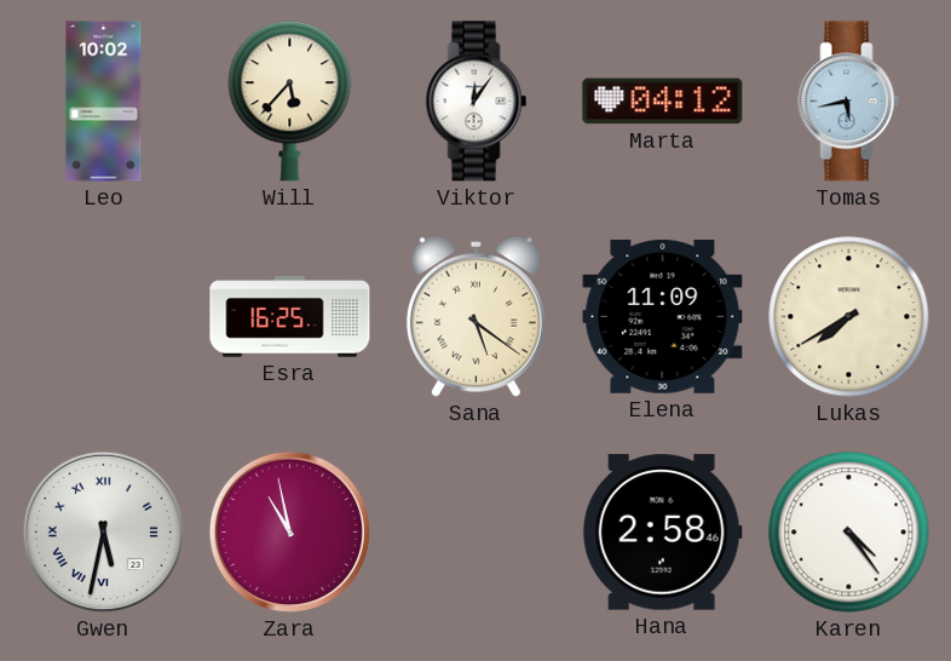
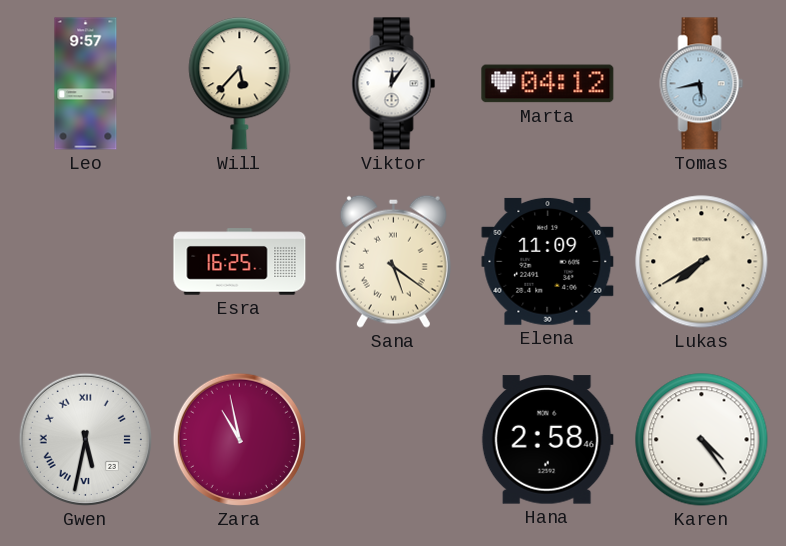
Leo: 10:02 -> 9:57
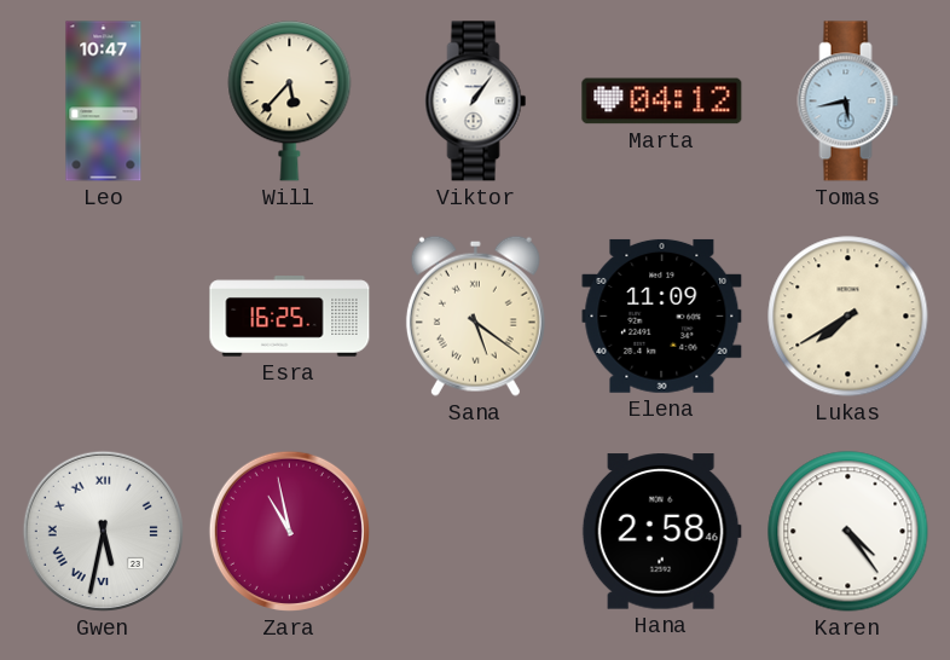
Leo: 9:57 -> 10:47
Viktor: 12:06 -> 1:06
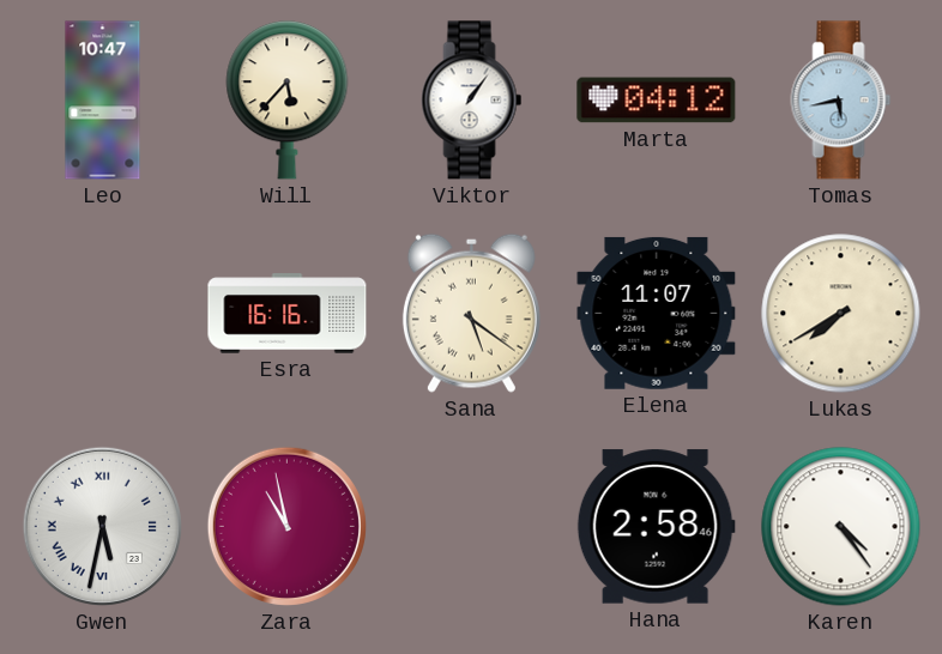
Esra: 16:25 -> 16:16
Elena: 11:09 -> 11:07
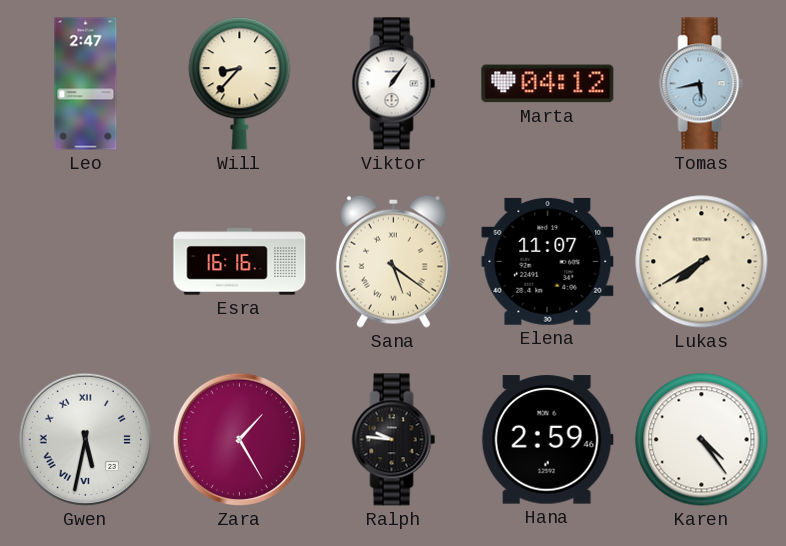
Leo: 10:47 -> 2:47
Will: 5:37 -> 8:37
Zara: 10:58 -> 1:25
Ralph: none -> 9:46
Hana: 2:58 -> 2:59
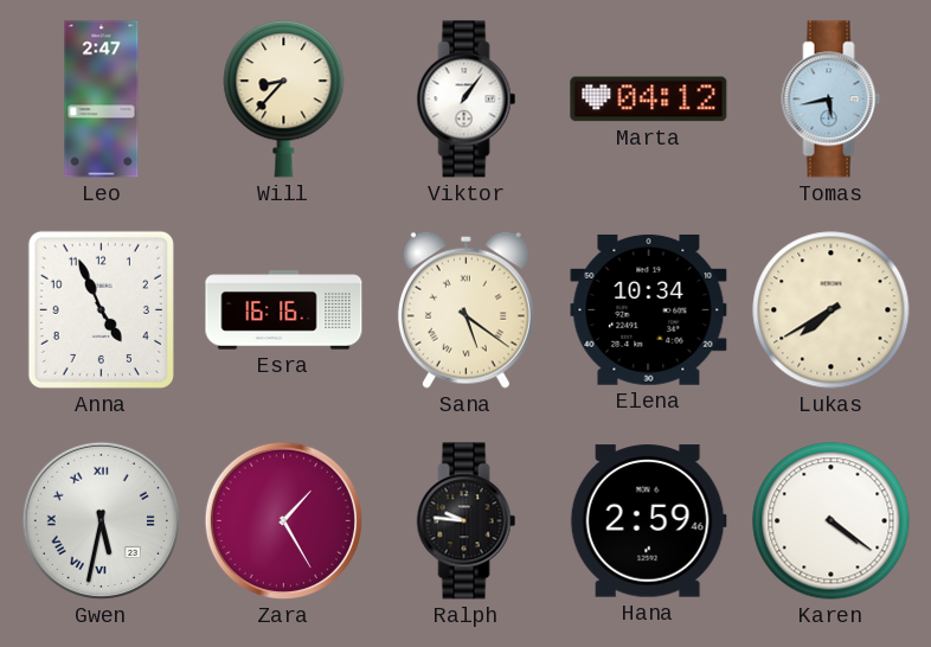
Anna: none -> 4:56
Elena: 11:07 -> 10:34
Karen: 4:24 -> 4:21
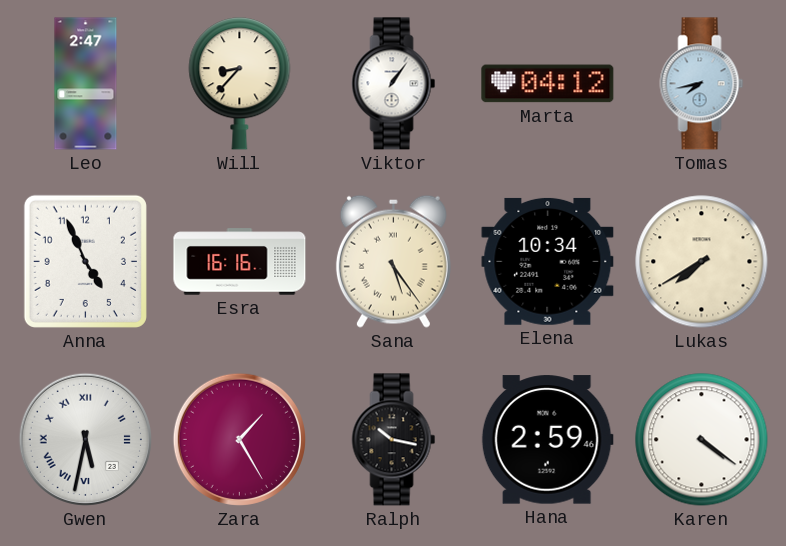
Tomas: 5:43 -> 7:43
Sana: 5:21 -> 5:24
Ralph: 9:46 -> 10:17
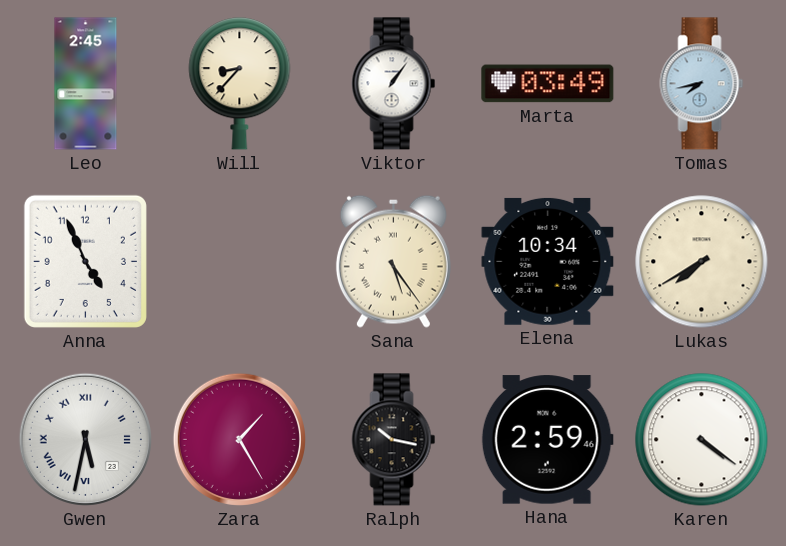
Leo: 2:47 -> 2:45
Marta: 04:12 -> 03:49
Esra: 16:16 -> none
